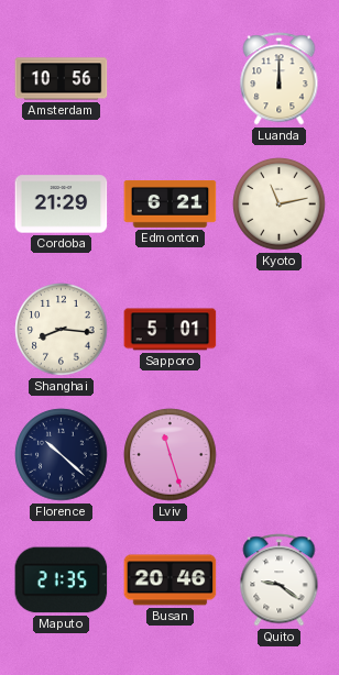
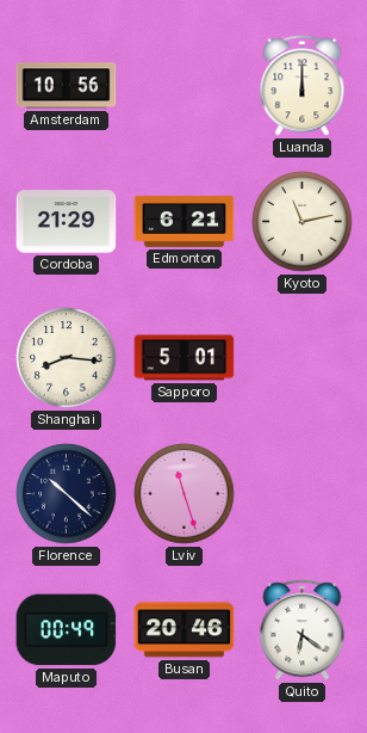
Maputo: 21:35 -> 00:49
Quito: 9:21 -> 6:21
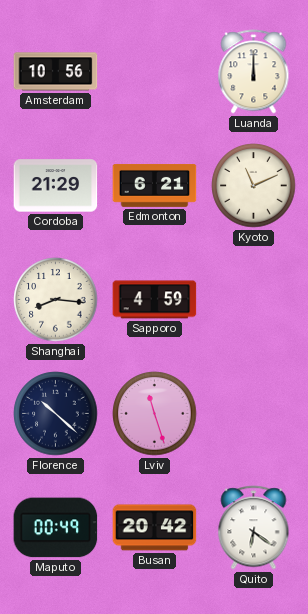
Kyoto: 11:13 -> 11:11
Sapporo: 5:01 -> 4:59
Busan: 20:46 -> 20:42
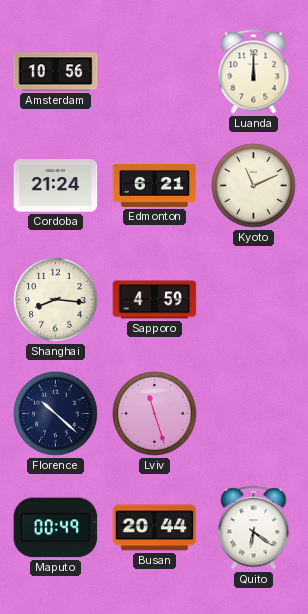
Cordoba: 21:29 -> 21:24
Busan: 20:42 -> 20:44
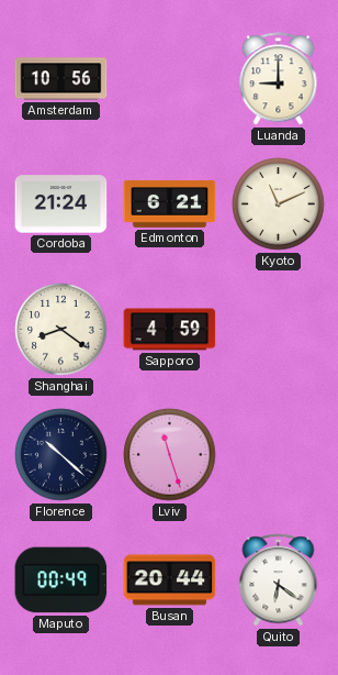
Luanda: 12:00 -> 9:00
Shanghai: 8:16 -> 8:21
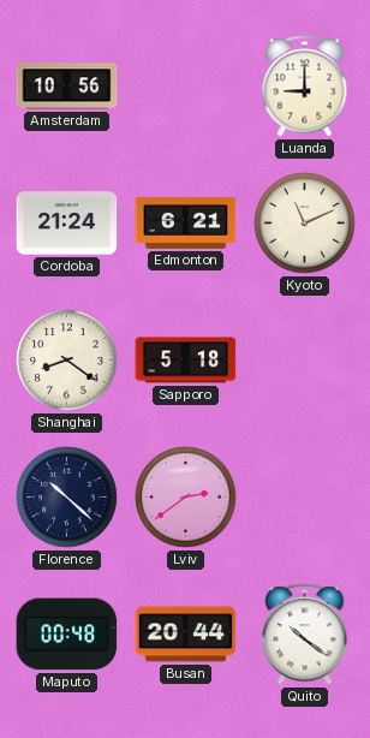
Sapporo: 4:59 -> 5:18
Lviv: 11:27 -> 2:39
Maputo: 00:49 -> 00:48
Quito: 6:21 -> 10:21
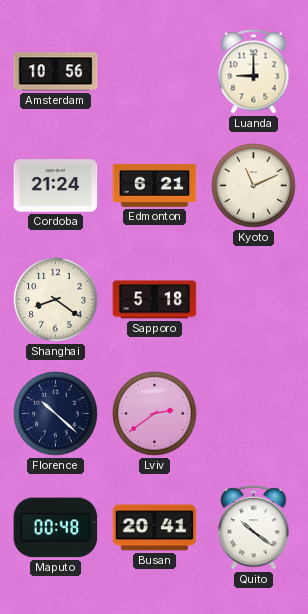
Busan: 20:44 -> 20:41
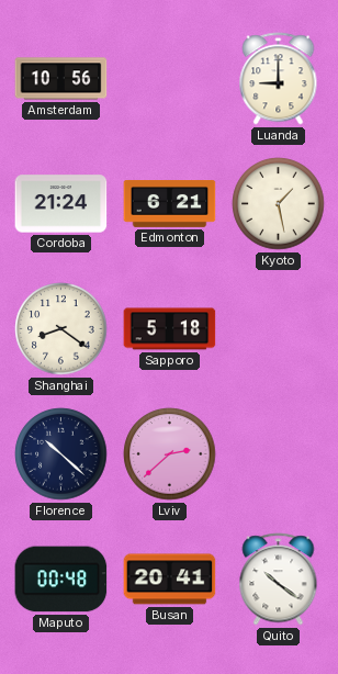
Kyoto: 11:11 -> 1:28
Lviv: 2:39 -> 2:38
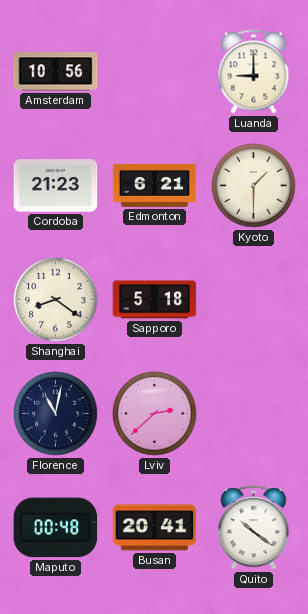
Cordoba: 21:24 -> 21:23
Kyoto: 1:28 -> 1:30
Florence: 10:22 -> 11:02
